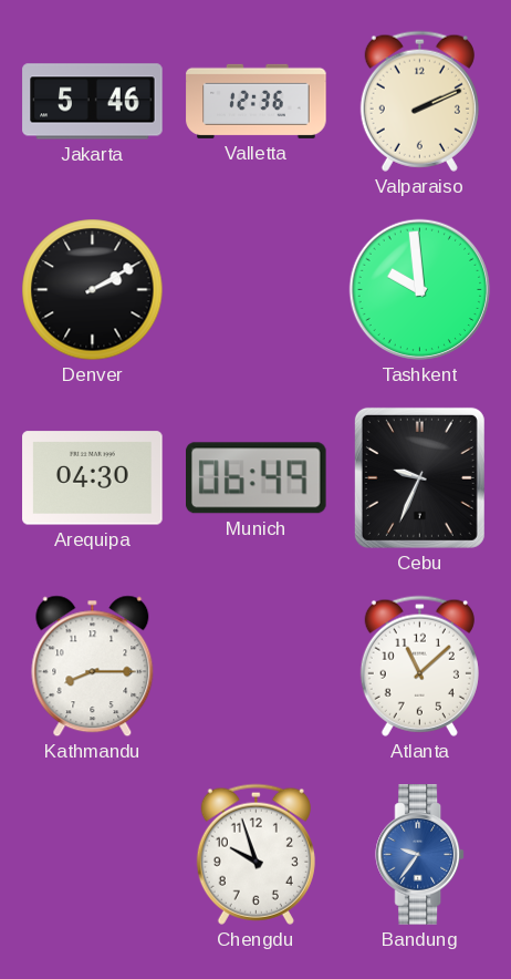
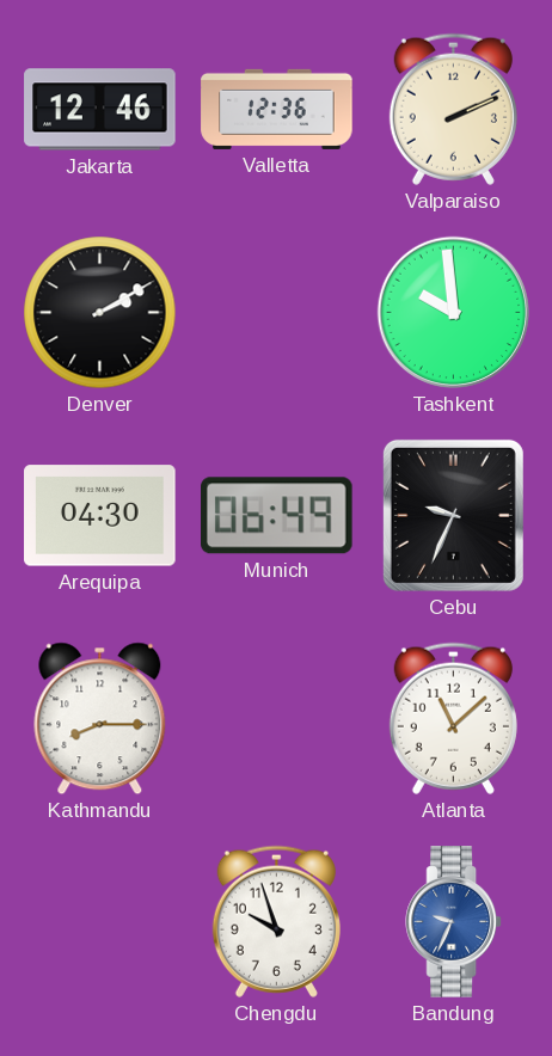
Jakarta: 5:46 -> 12:46
Bandung: 9:36 -> 9:34
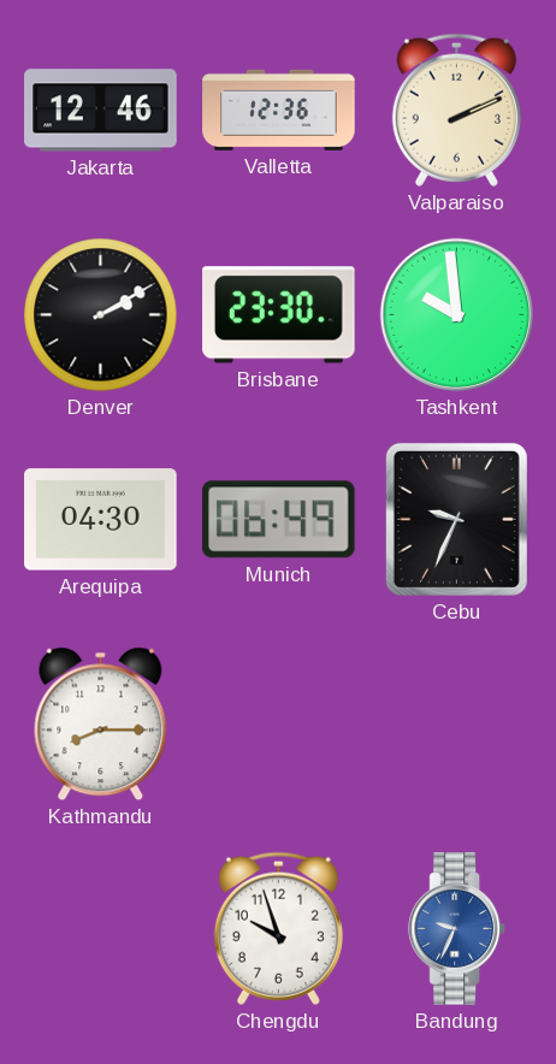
Brisbane: none -> 23:30
Atlanta: 11:08 -> none
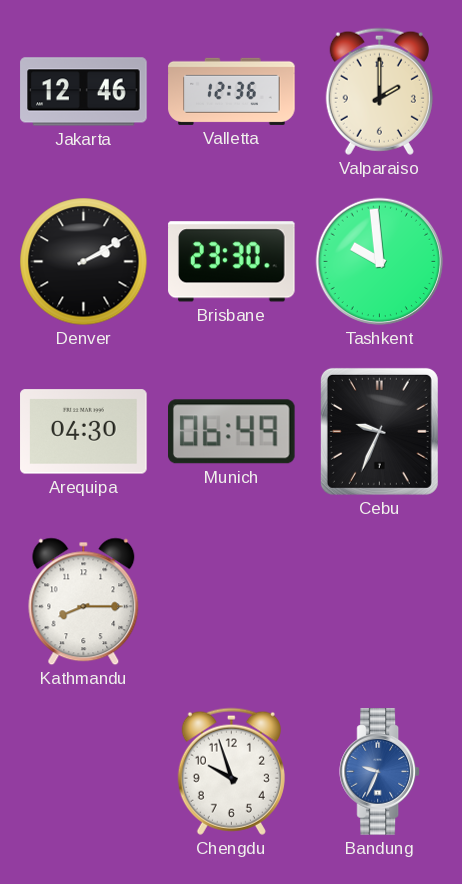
Valparaiso: 2:11 -> 2:00
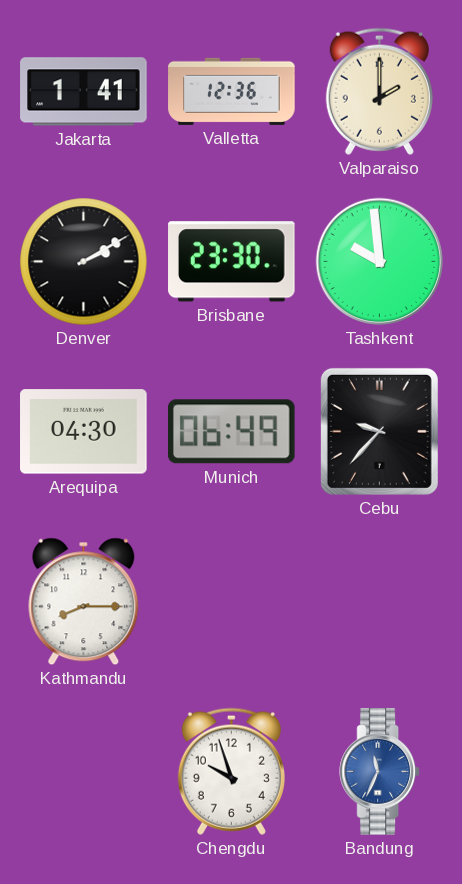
Jakarta: 12:46 -> 1:41
Cebu: 9:34 -> 9:37
Bandung: 9:34 -> 11:34
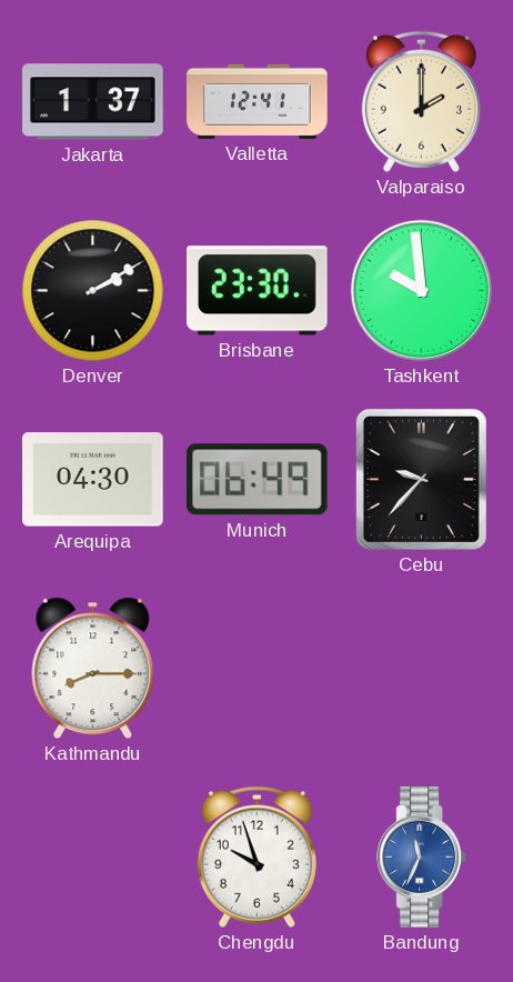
Jakarta: 1:41 -> 1:37
Valletta: 12:36 -> 12:41
